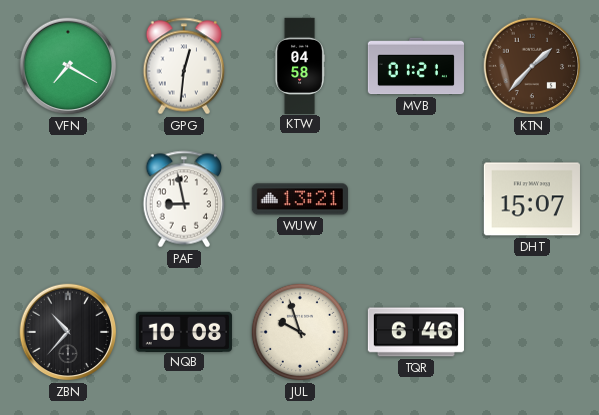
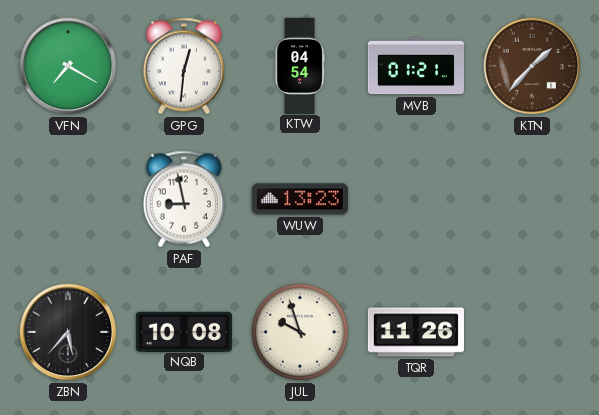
KTW: 04:58 -> 04:54
WUW: 13:21 -> 13:23
DHT: 15:07 -> none
ZBN: 10:37 -> 5:37
TQR: 6:46 -> 11:26
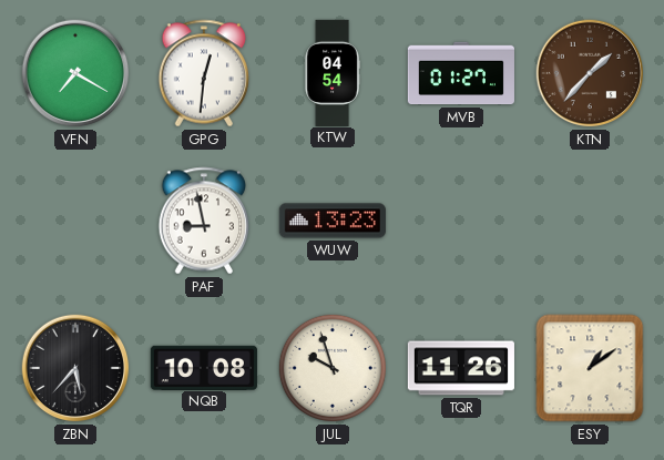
MVB: 01:21 -> 01:27
ESY: none -> 1:09
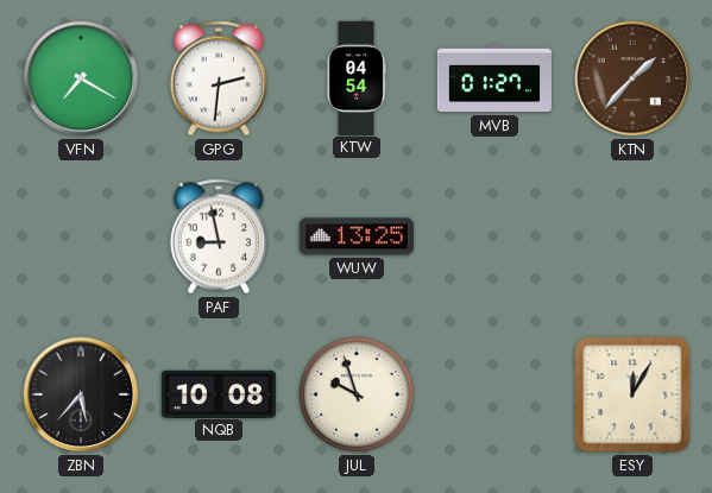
GPG: 12:31 -> 2:31
WUW: 13:23 -> 13:25
TQR: 11:26 -> none
ESY: 1:09 -> 12:05
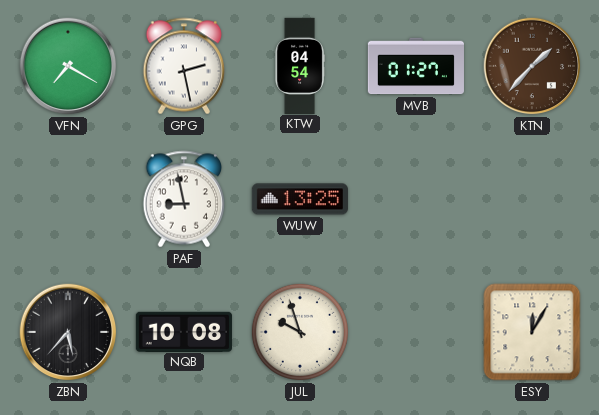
GPG: 2:31 -> 2:28
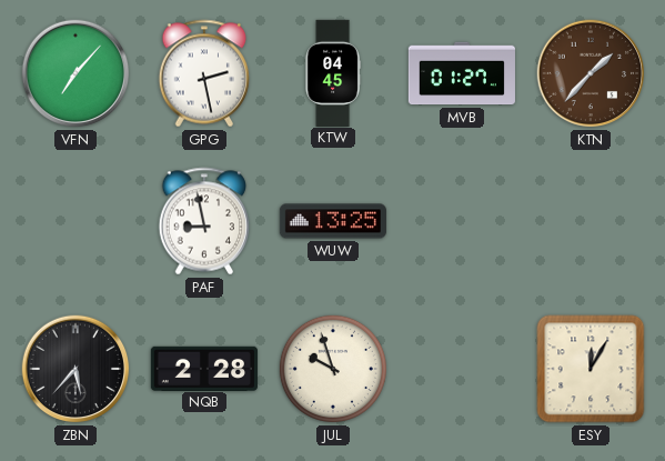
VFN: 7:20 -> 7:07
KTW: 04:54 -> 04:45
NQB: 10:08 -> 2:28
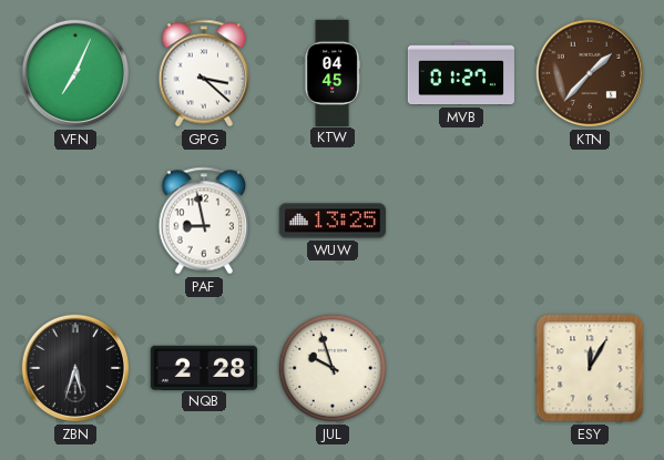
VFN: 7:07 -> 7:04
GPG: 2:28 -> 3:22
ZBN: 5:37 -> 5:33
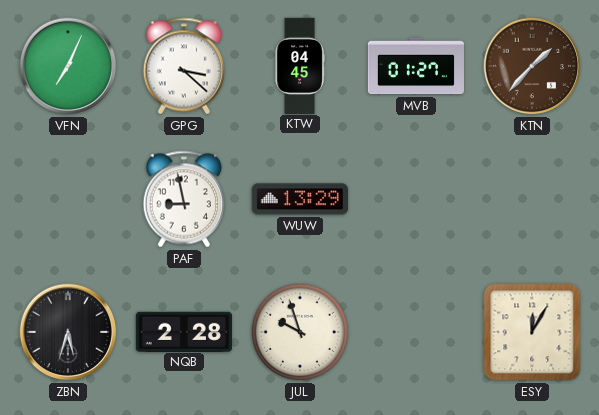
WUW: 13:25 -> 13:29
